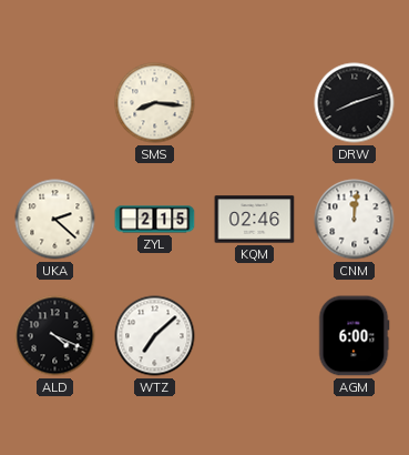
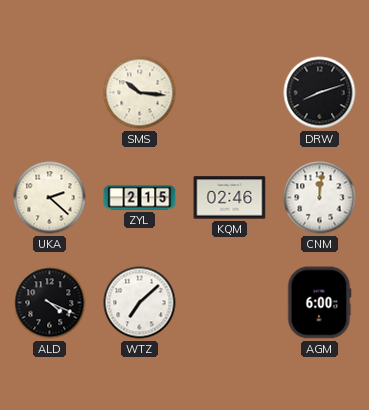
SMS: 8:16 -> 10:16
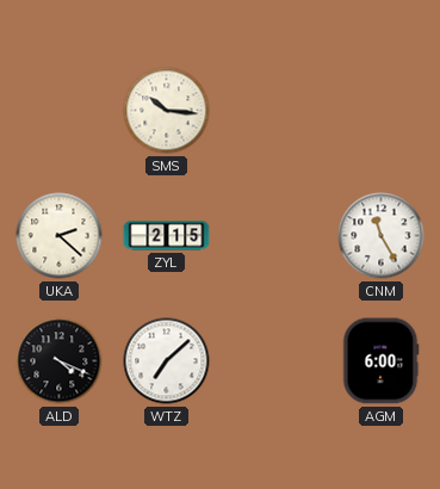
DRW: 8:12 -> none
KQM: 02:46 -> none
CNM: 12:01 -> 11:25
